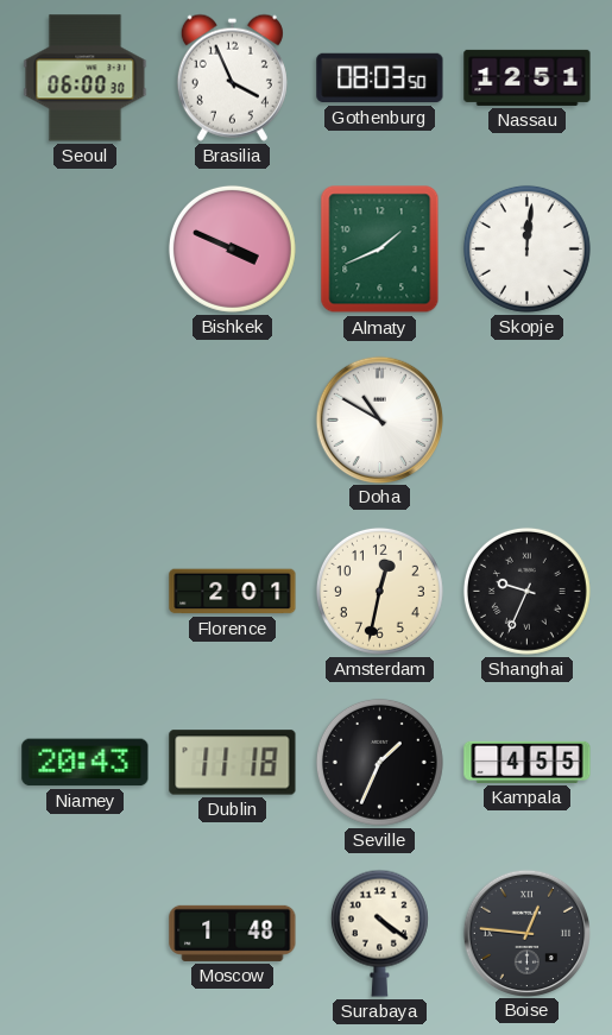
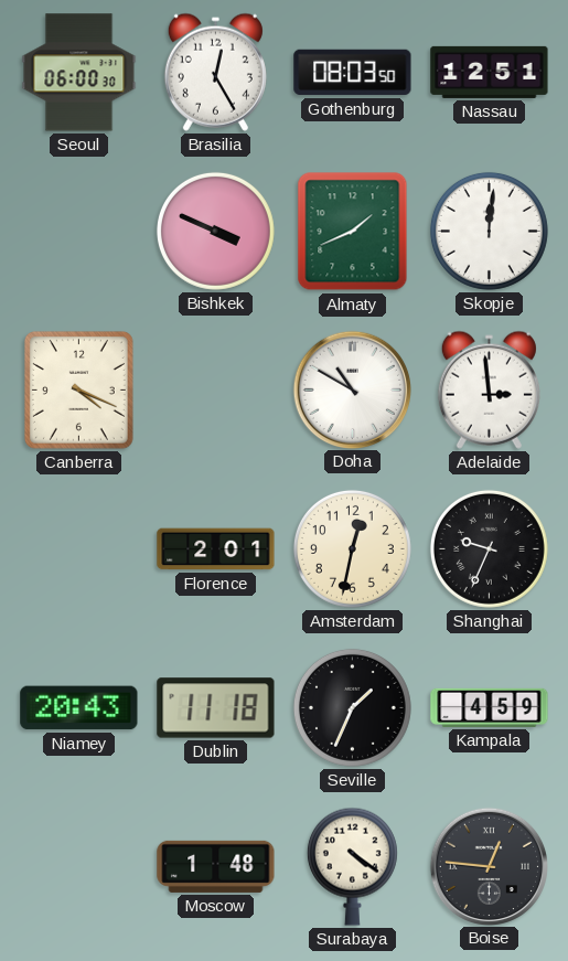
Brasilia: 3:56 -> 12:25
Canberra: none -> 4:19
Adelaide: none -> 2:59
Kampala: 4:55 -> 4:59
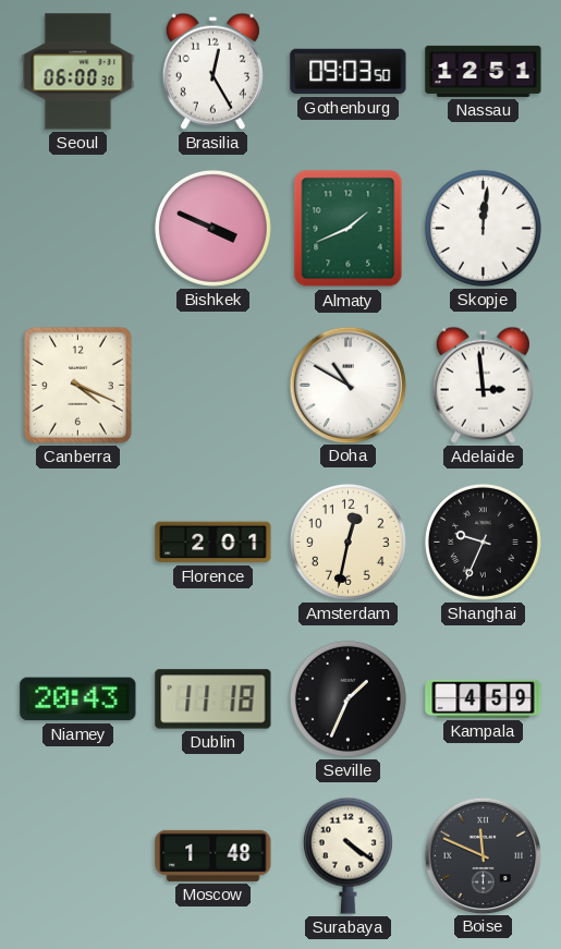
Gothenburg: 08:03 -> 09:03
Boise: 12:46 -> 11:49
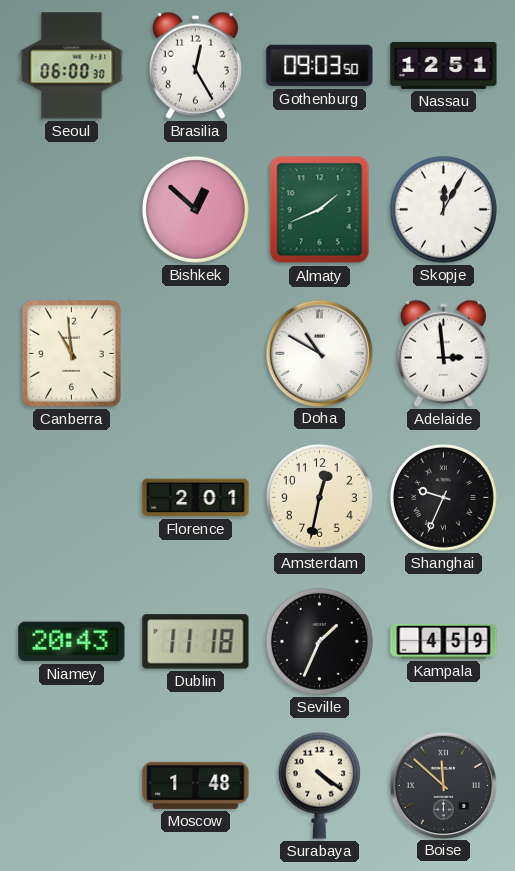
Bishkek: 3:49 -> 12:52
Skopje: 12:01 -> 12:05
Canberra: 4:19 -> 10:59
Boise: 11:49 -> 11:52
